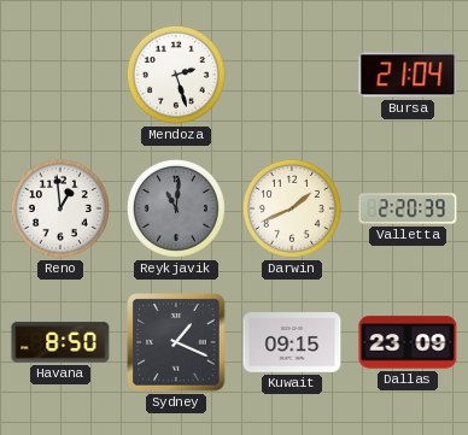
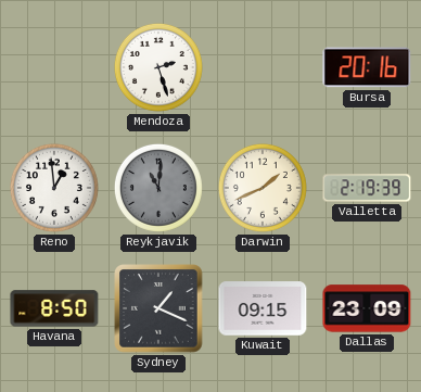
Bursa: 21:04 -> 20:16
Valletta: 2:20 -> 2:19
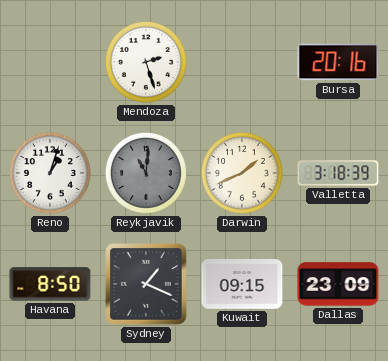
Reno: 12:59 -> 1:03
Valletta: 2:19 -> 3:18
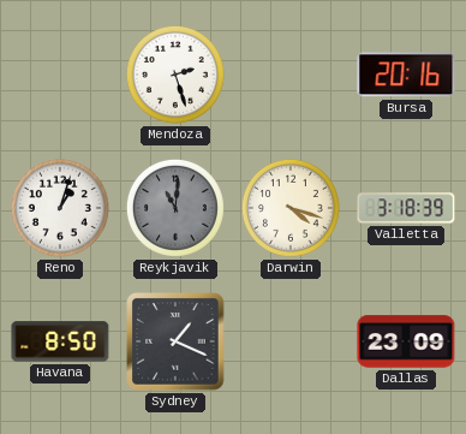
Darwin: 1:41 -> 4:18
Kuwait: 09:15 -> none
